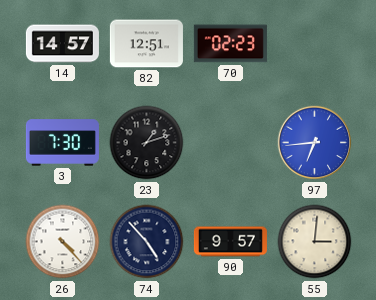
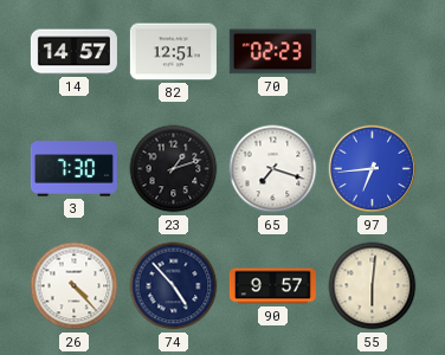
65: none -> 7:18
55: 3:01 -> 6:01
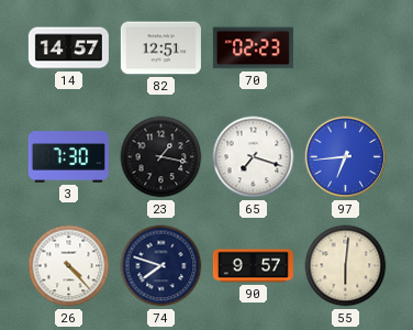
23: 1:12 -> 1:17
74: 4:53 -> 7:48
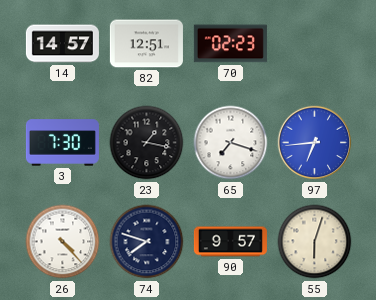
55: 6:01 -> 6:03
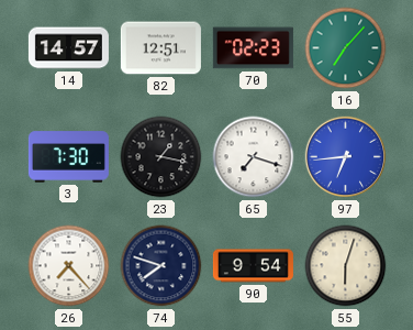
16: none -> 7:07
26: 4:23 -> 7:23
90: 9:57 -> 9:54
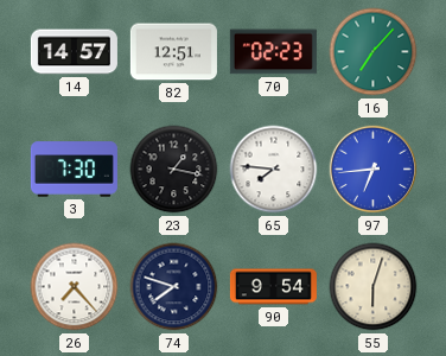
65: 7:18 -> 7:46
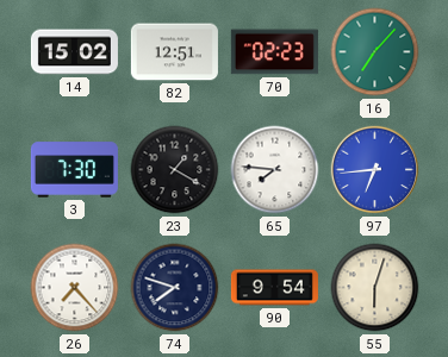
14: 14:57 -> 15:02
23: 1:17 -> 1:20
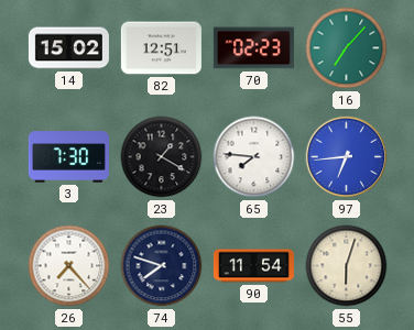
90: 9:54 -> 11:54
